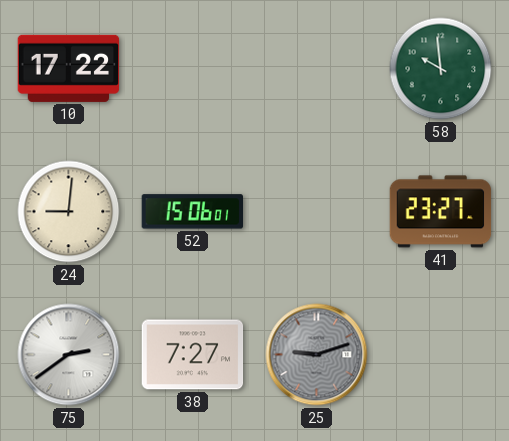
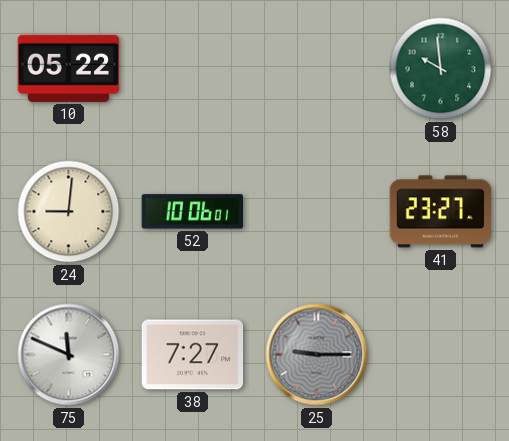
10: 17:22 -> 05:22
52: 15:06 -> 10:06
75: 2:39 -> 11:49
25: 9:12 -> 9:15
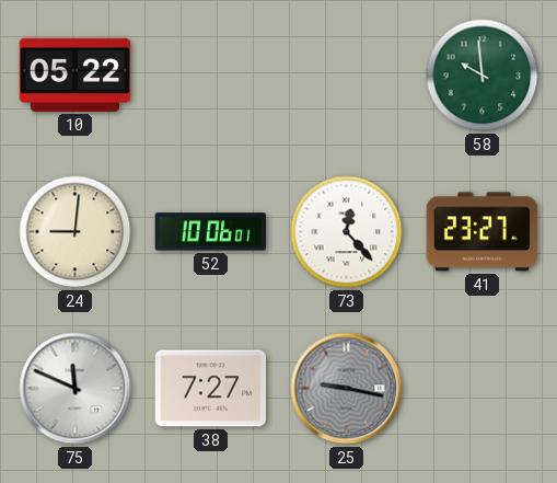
73: none -> 12:23
25: 9:15 -> 9:17
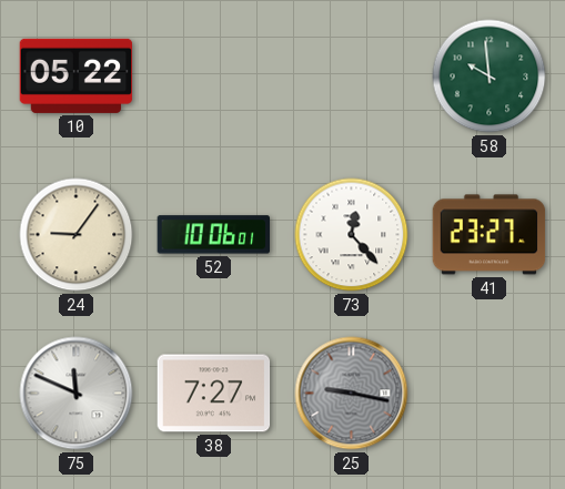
24: 9:01 -> 9:06
